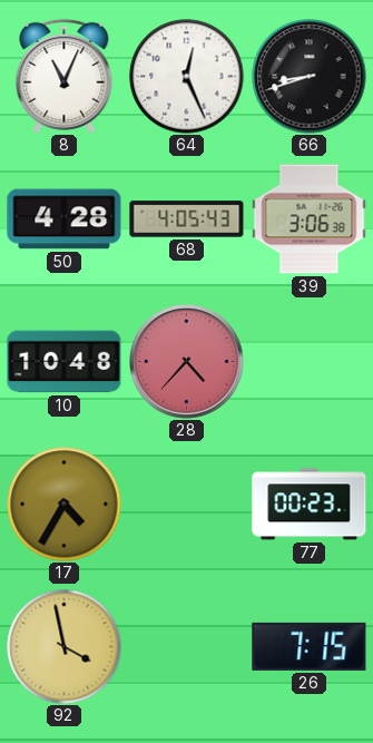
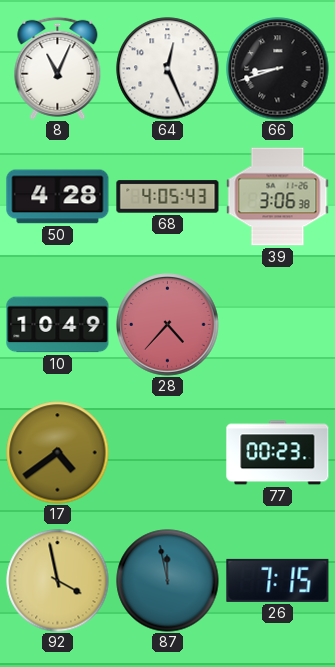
10: 10:48 -> 10:49
17: 4:35 -> 4:39
87: none -> 11:58
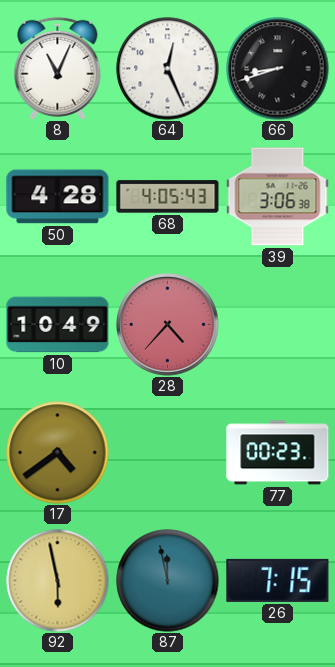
92: 3:58 -> 5:58
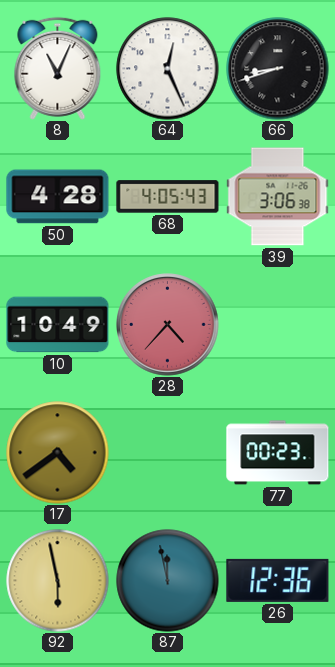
26: 7:15 -> 12:36
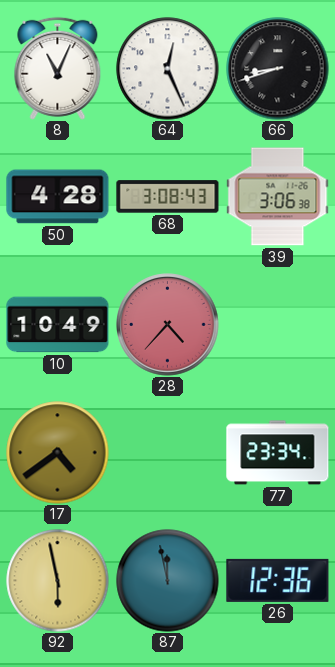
68: 4:05 -> 3:08
77: 00:23 -> 23:34
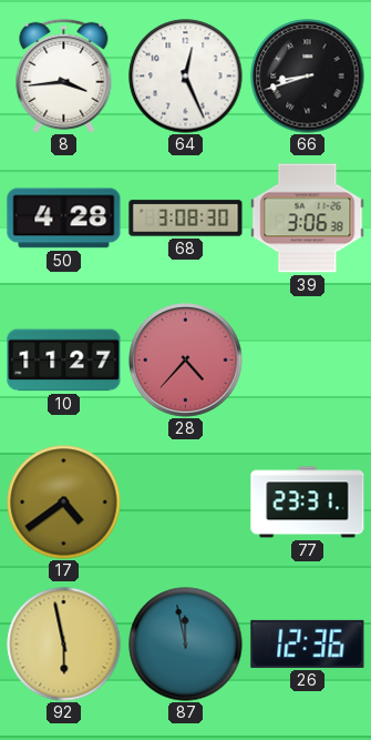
8: 11:04 -> 3:44
68: 3:08:43 -> 3:08:30
10: 10:49 -> 11:27
77: 23:34 -> 23:31
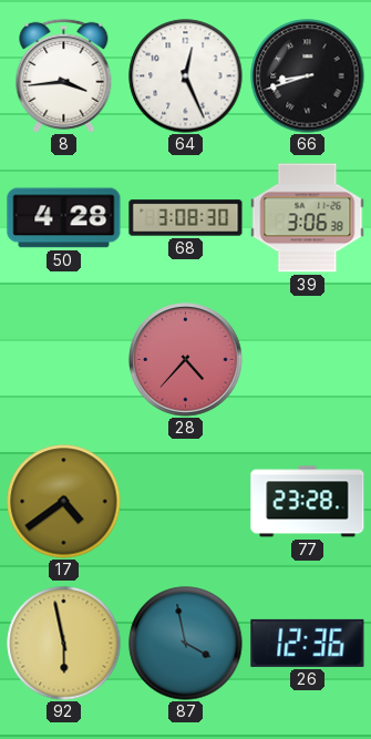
10: 11:27 -> none
77: 23:31 -> 23:28
87: 11:58 -> 3:58
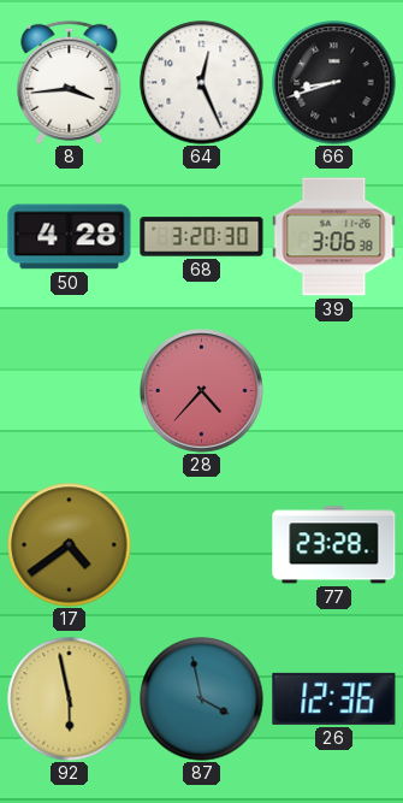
68: 3:08 -> 3:20
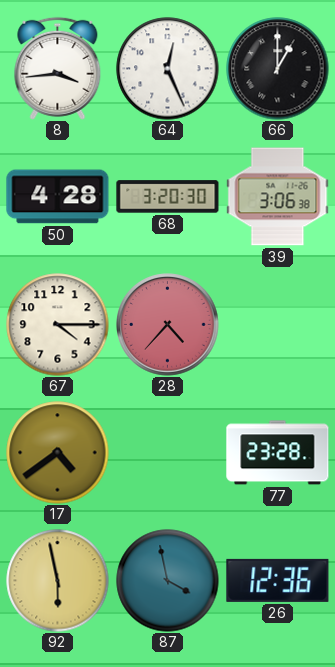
66: 8:42 -> 1:00
67: none -> 4:15
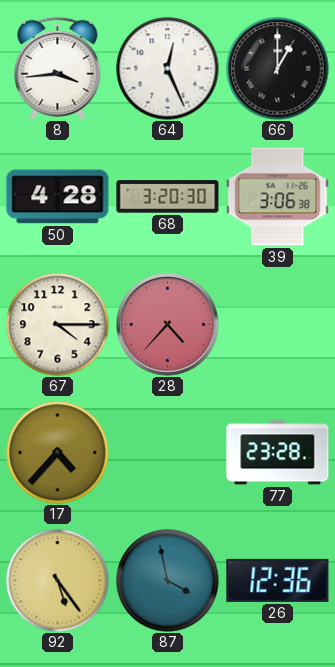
17: 4:39 -> 4:37
92: 5:58 -> 5:24
